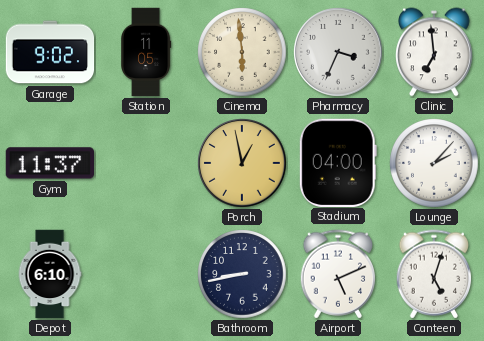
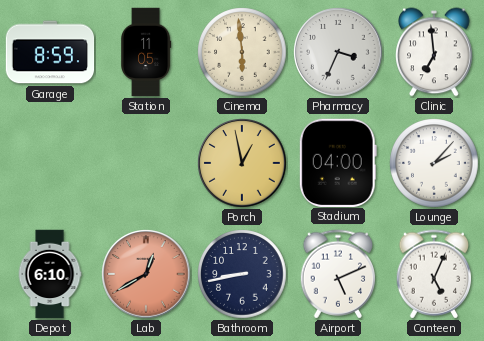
Garage: 9:02 -> 8:59
Gym: 11:37 -> none
Lab: none -> 12:40
Canteen: 5:03 -> 5:04
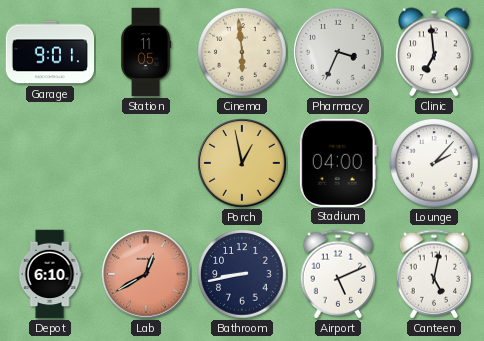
Garage: 8:59 -> 9:01
Canteen: 5:04 -> 5:02
